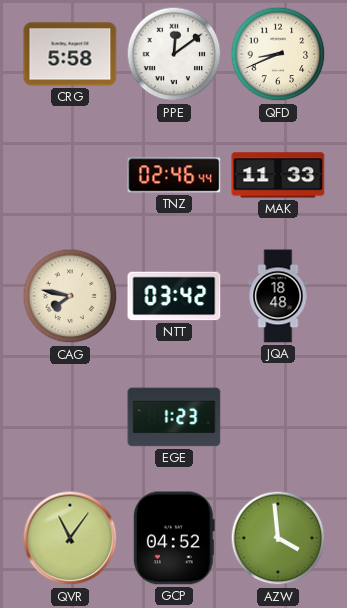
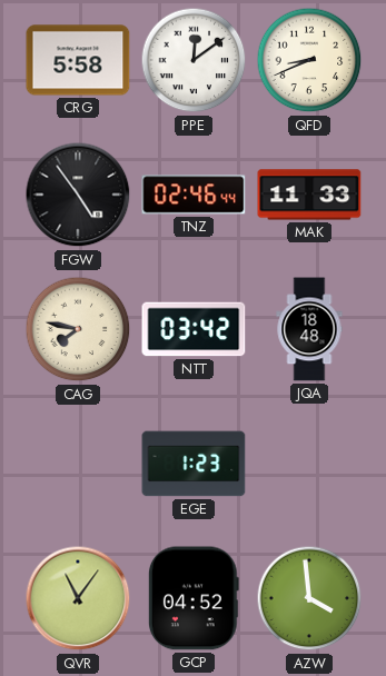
FGW: none -> 4:54
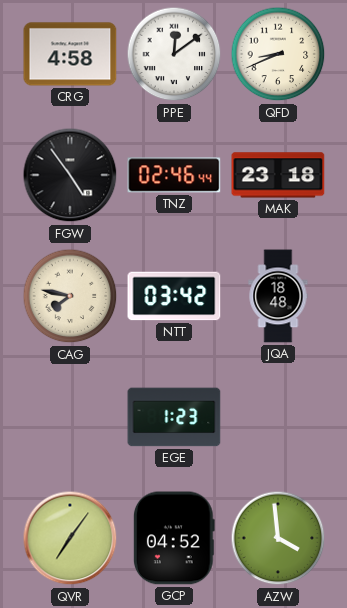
CRG: 5:58 -> 4:58
MAK: 11:33 -> 23:18
QVR: 11:06 -> 7:06
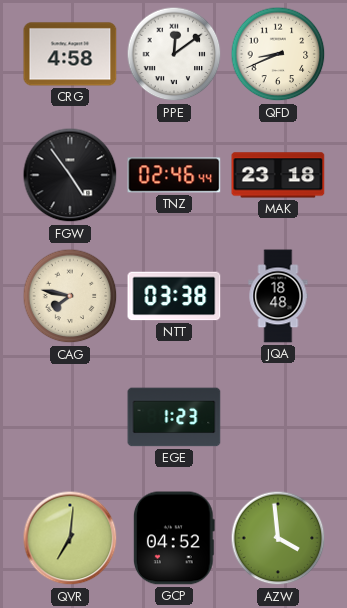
NTT: 03:42 -> 03:38
QVR: 7:06 -> 7:01
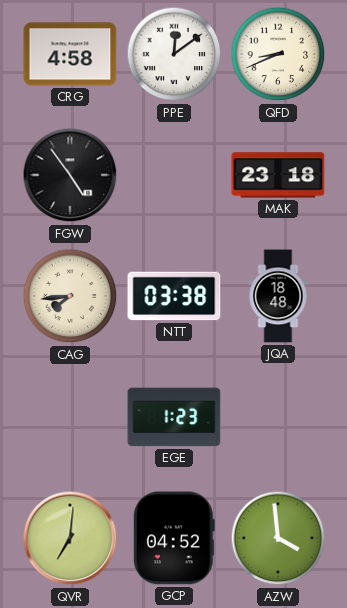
TNZ: 02:46 -> none
CAG: 7:47 -> 7:44
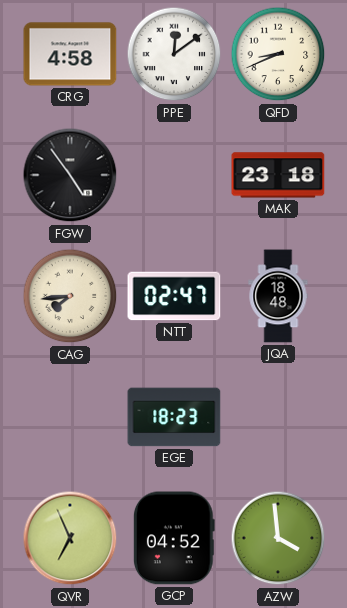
NTT: 03:38 -> 02:47
EGE: 1:23 -> 18:23
QVR: 7:01 -> 6:56
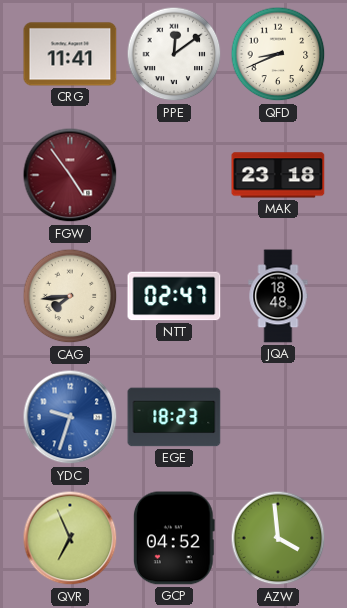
CRG: 4:58 -> 11:41
FGW dial: black -> burgundy
YDC: none -> 9:33
